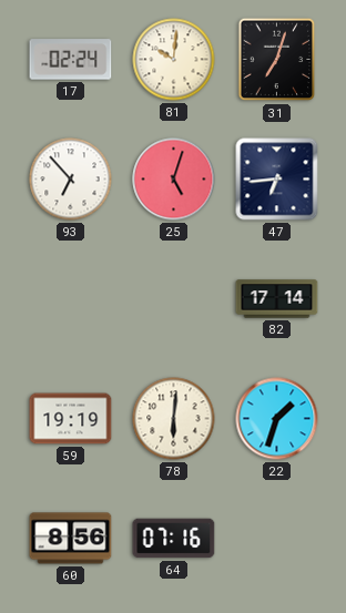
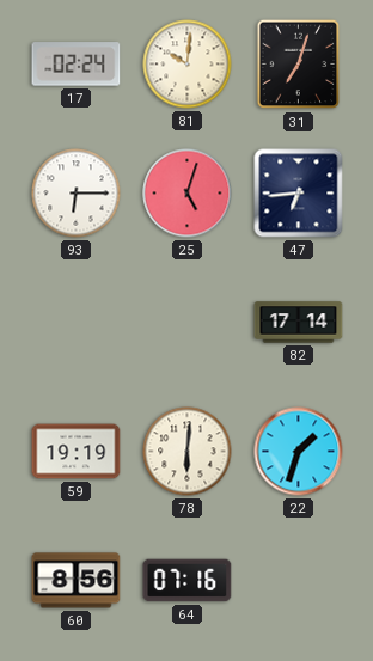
93: 6:53 -> 6:15
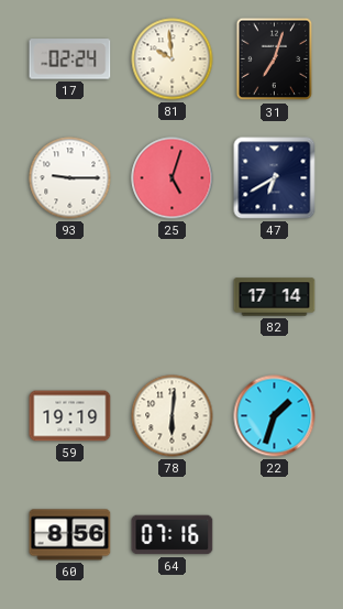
81: 10:01 -> 9:59
93: 6:15 -> 9:15
47: 6:44 -> 6:40
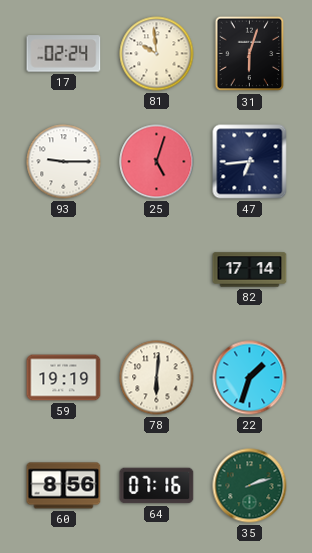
31: 7:03 -> 6:03
47: 6:40 -> 6:44
35: none -> 2:12
